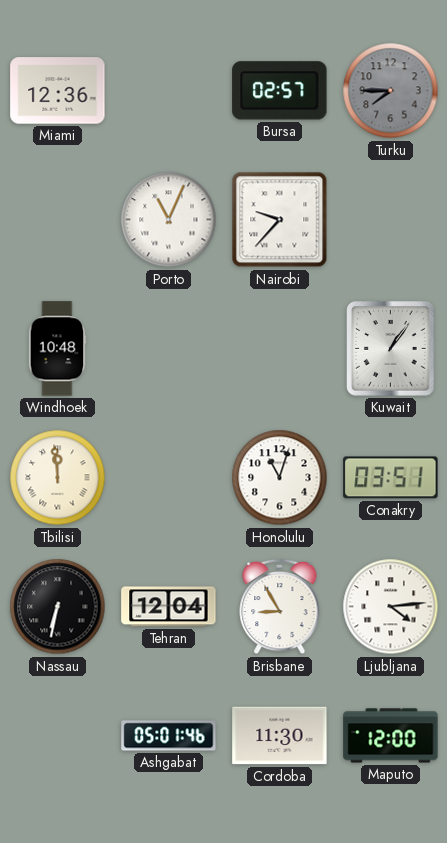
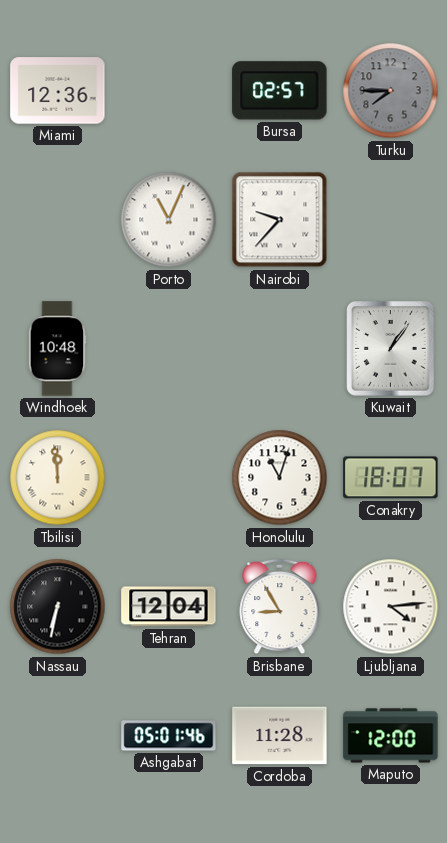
Conakry: 03:51 -> 18:07
Cordoba: 11:30 -> 11:28
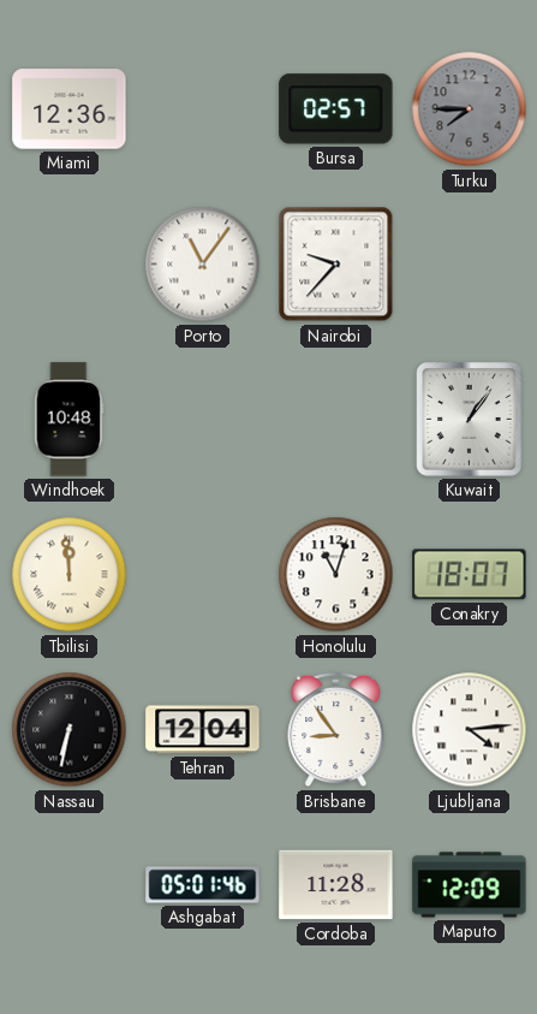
Porto: 11:04 -> 11:06
Brisbane: 8:55 -> 8:54
Maputo: 12:00 -> 12:09
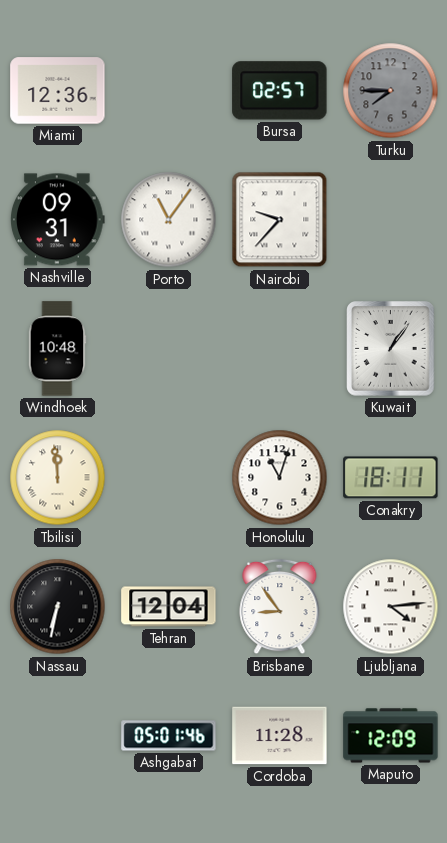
Nashville: none -> 09:31
Conakry: 18:07 -> 18:11
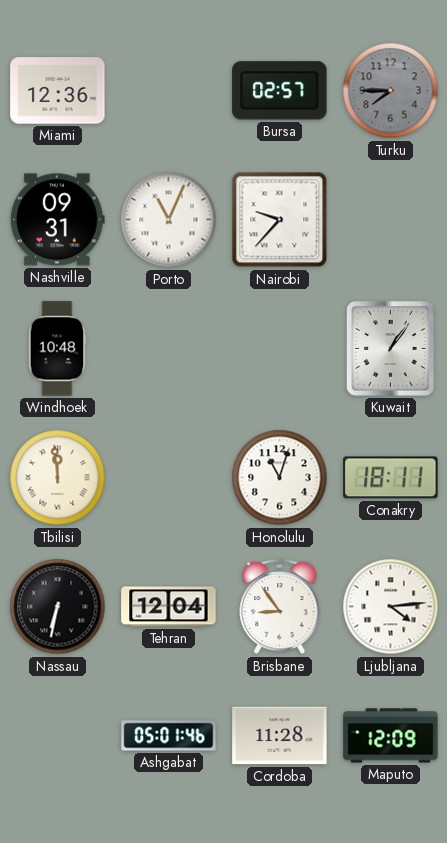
Porto: 11:06 -> 11:04
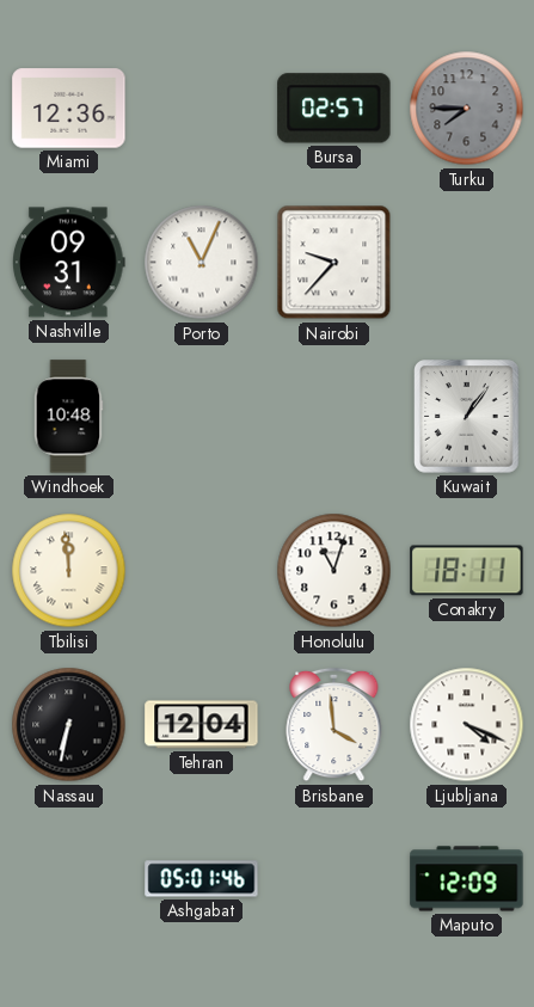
Brisbane: 8:54 -> 3:59
Ljubljana: 4:14 -> 4:19
Cordoba: 11:28 -> none
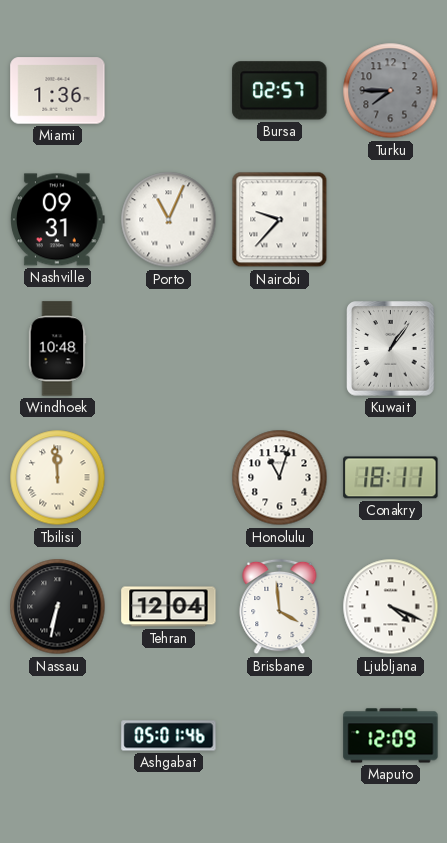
Miami: 12:36 -> 1:36
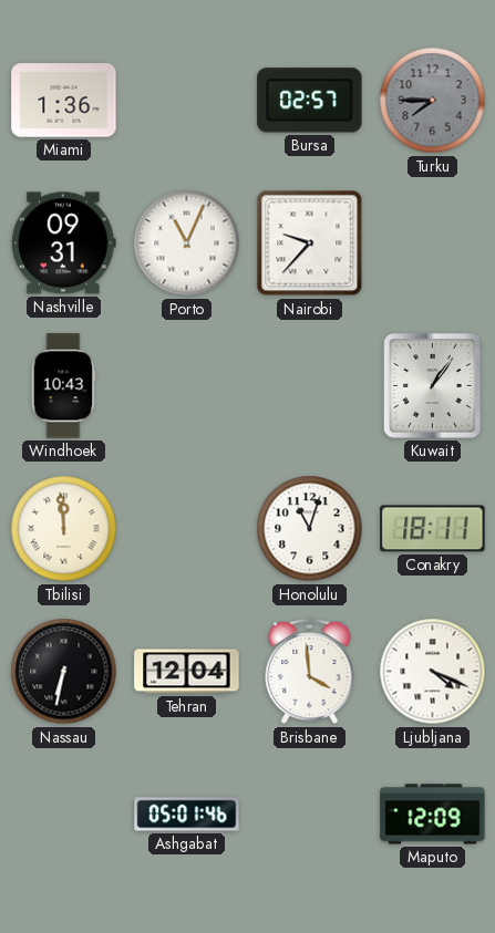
Windhoek: 10:48 -> 10:43
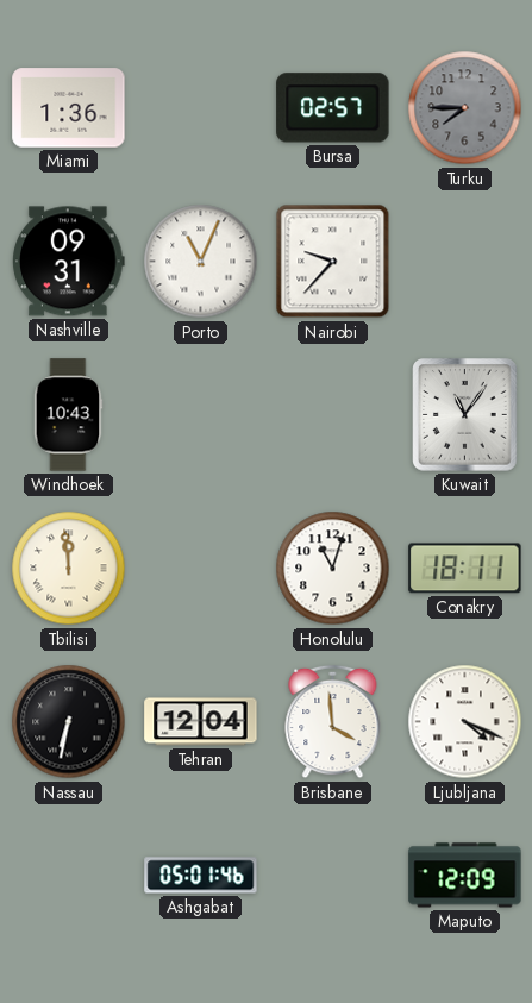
Kuwait: 1:06 -> 11:06
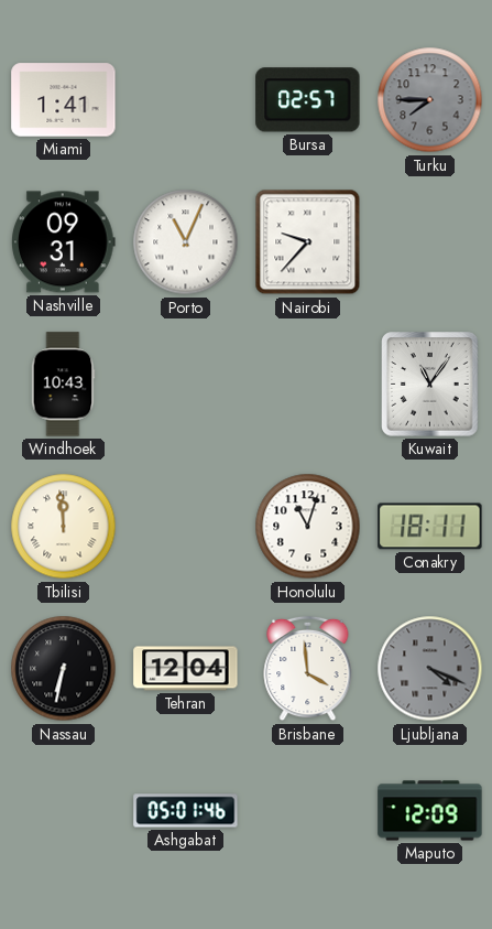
Miami: 1:36 -> 1:41
Ljubljana dial: white -> grey
